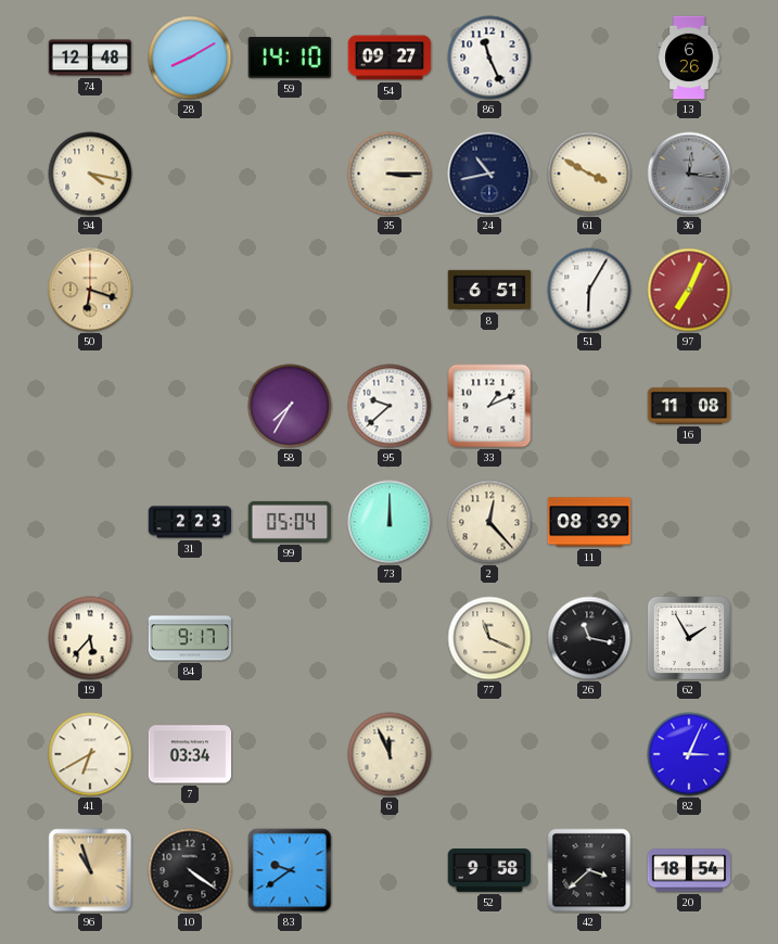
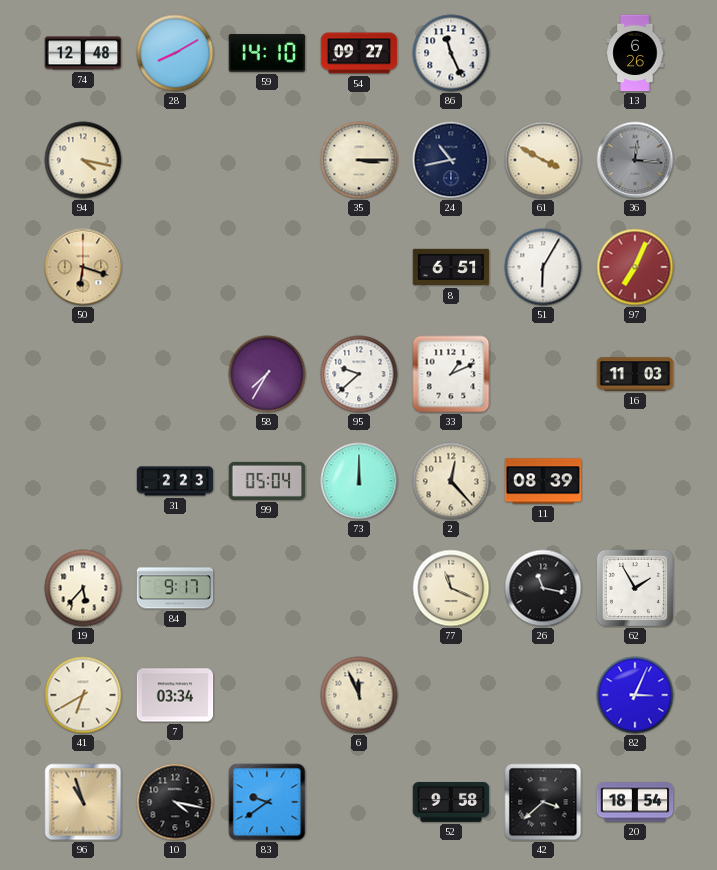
16: 11:08 -> 11:03
10: 4:21 -> 4:17
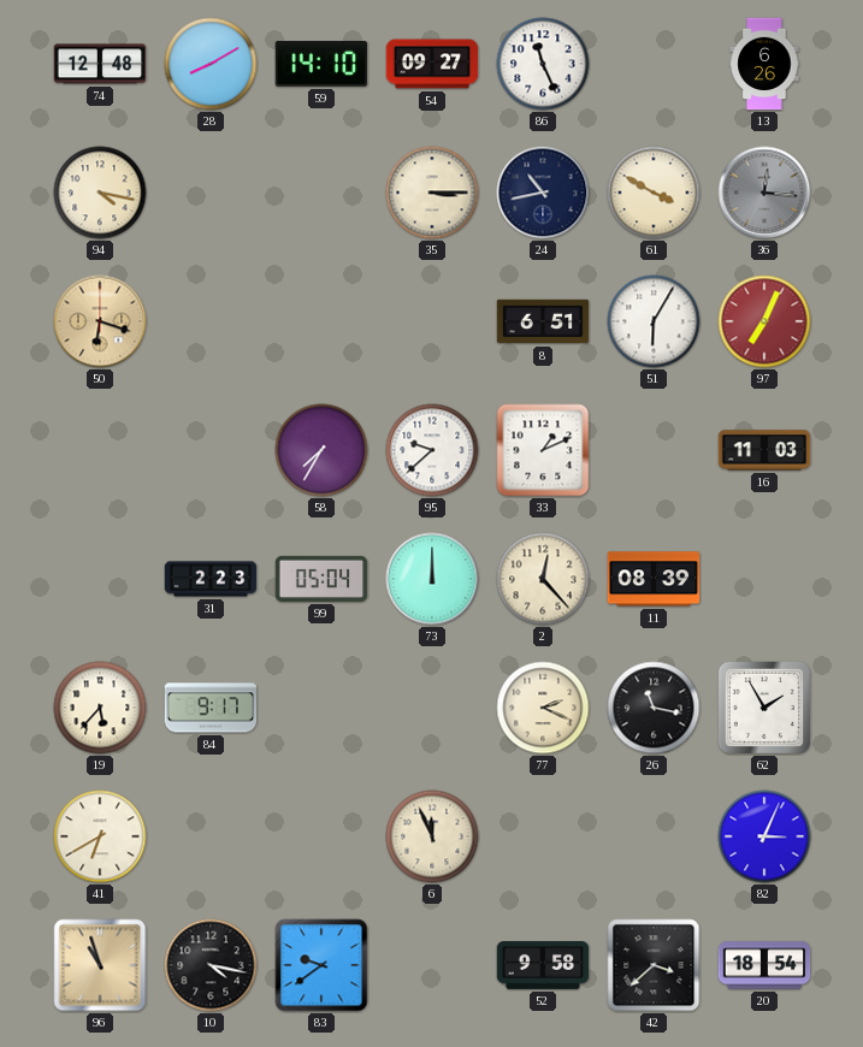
77: 11:19 -> 2:19
7: 03:34 -> none
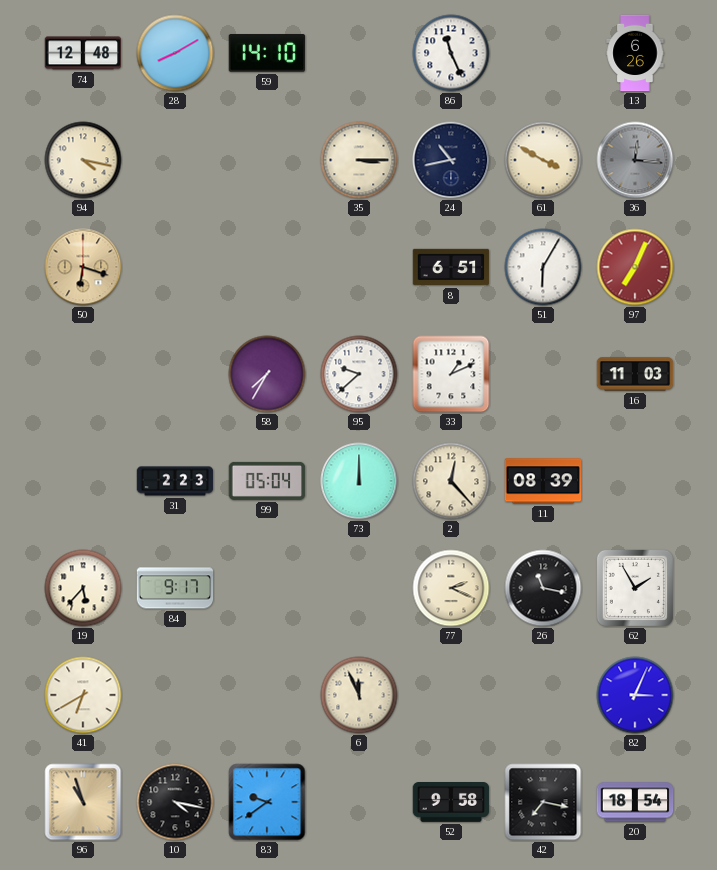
54: 09:27 -> none
42: 3:38 -> 7:17
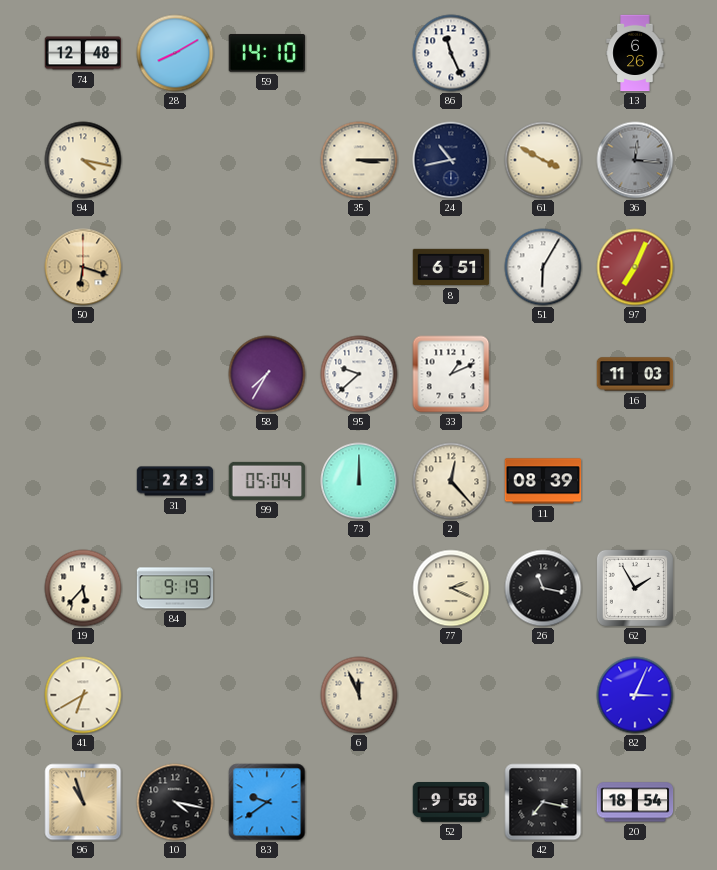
84: 9:17 -> 9:19
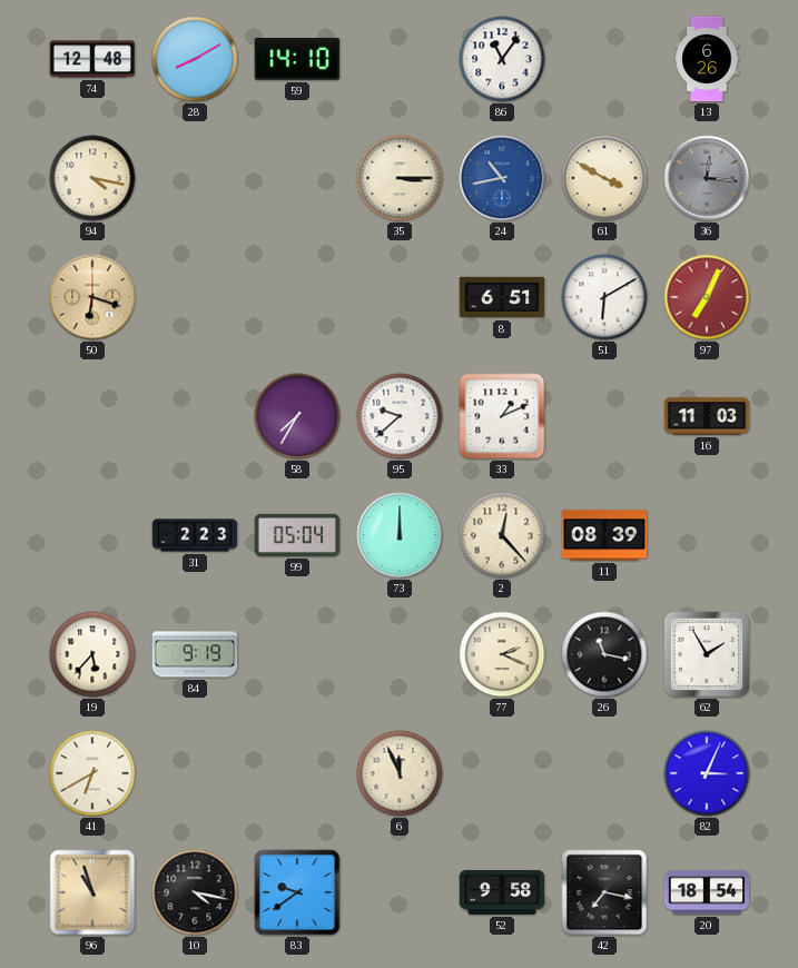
86: 11:26 -> 11:06
24 dial: navy -> blue
51: 6:05 -> 6:10
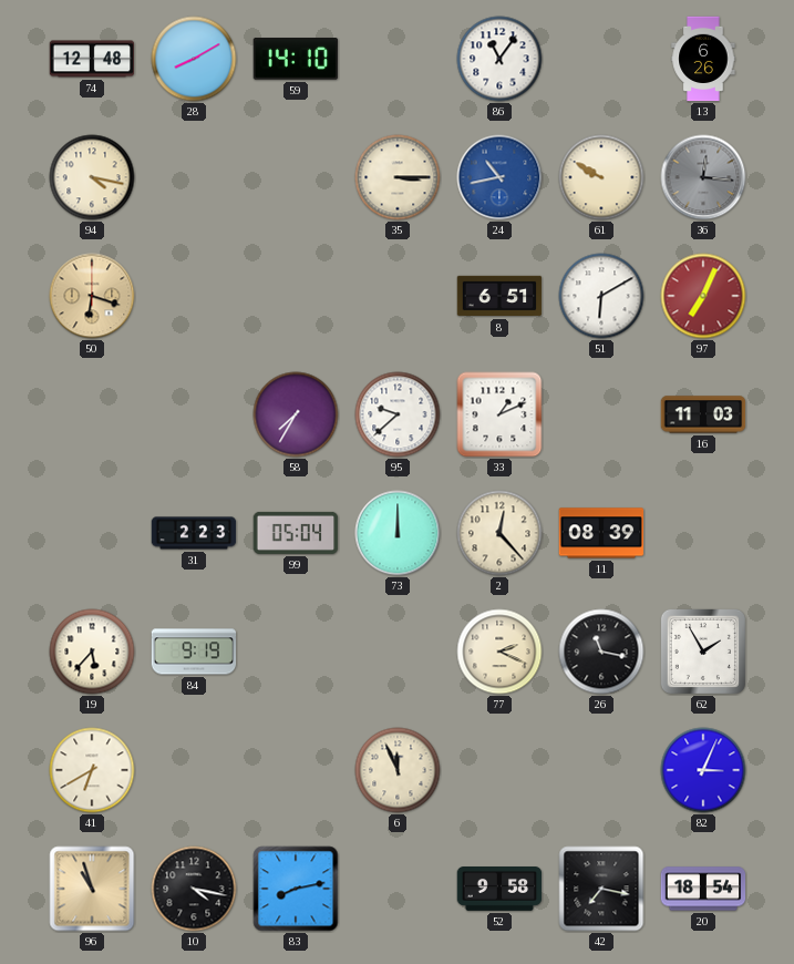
61: 3:50 -> 9:50
83: 9:39 -> 8:13
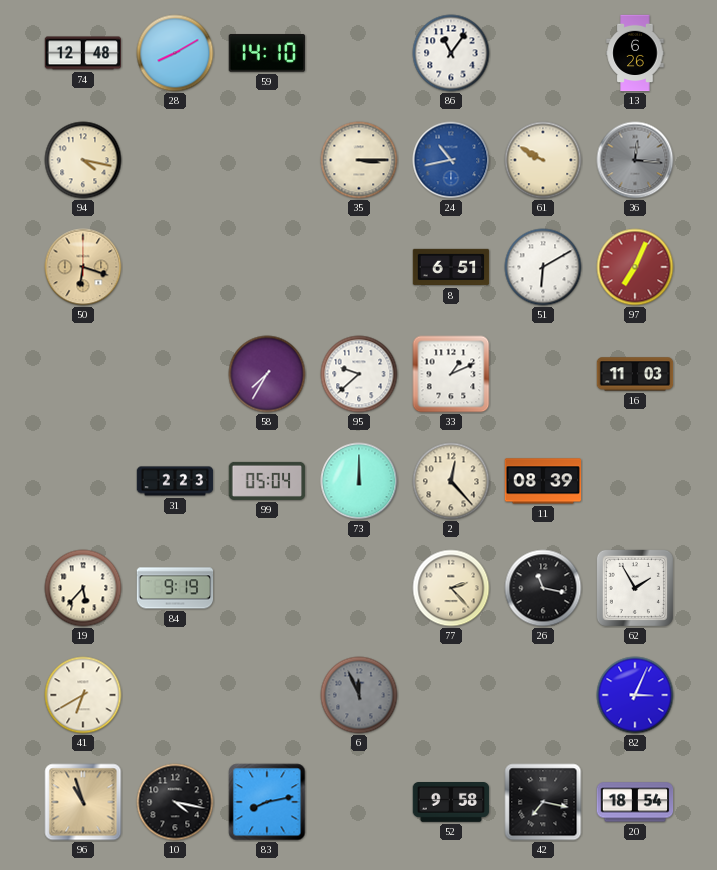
77: 2:19 -> 2:23
6 dial: cream -> grey
